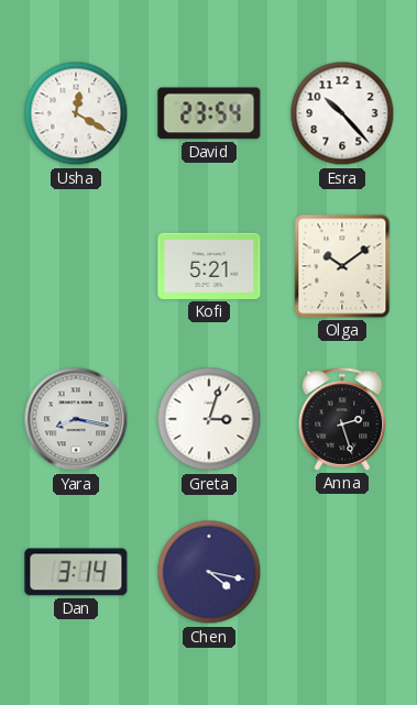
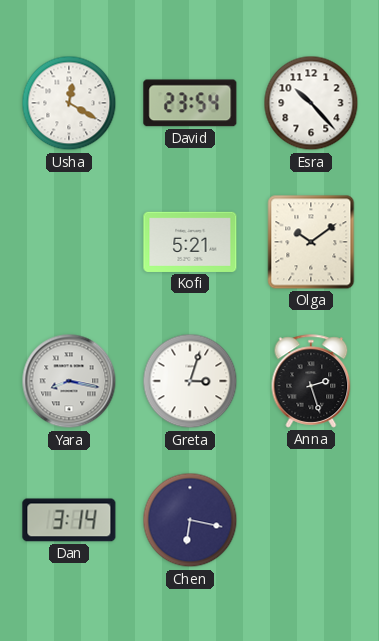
Chen: 4:17 -> 6:17
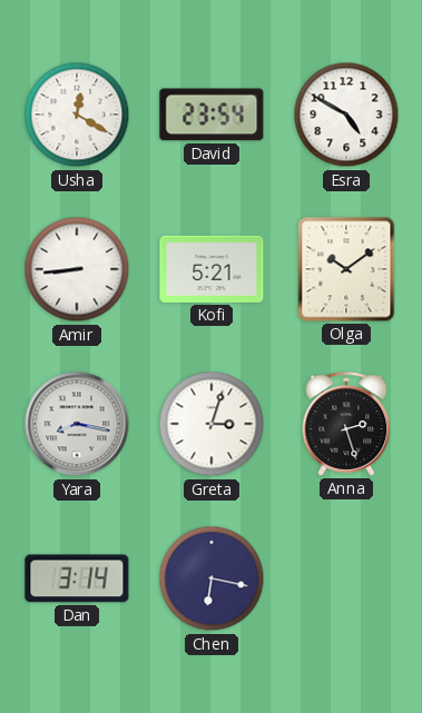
Esra: 10:23 -> 4:50
Amir: none -> 8:44
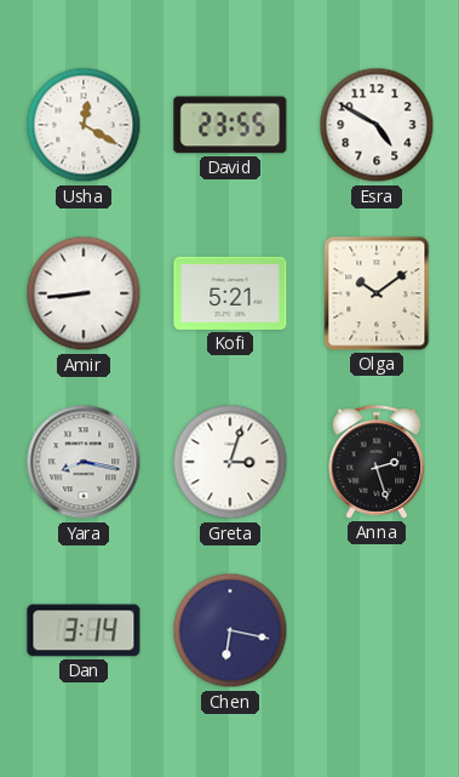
David: 23:54 -> 23:55
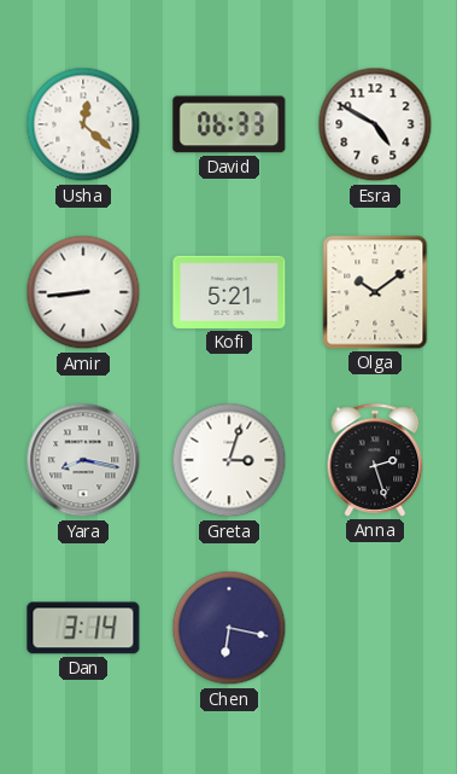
Usha: 12:20 -> 12:22
David: 23:55 -> 06:33
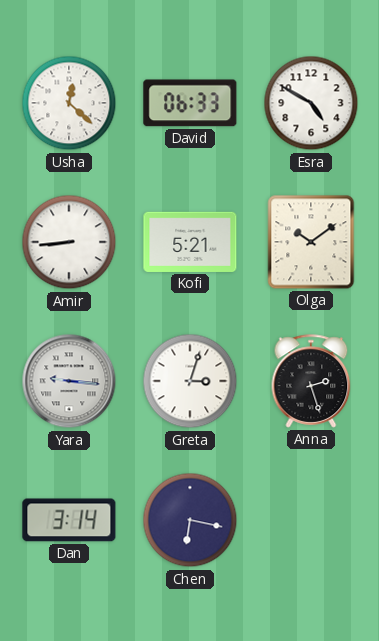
Yara: 8:17 -> 9:16
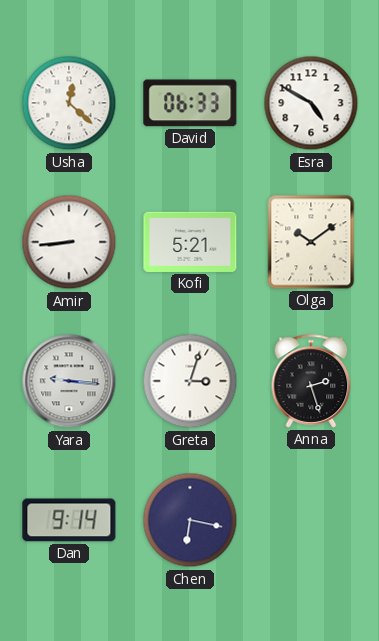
Dan: 3:14 -> 9:14
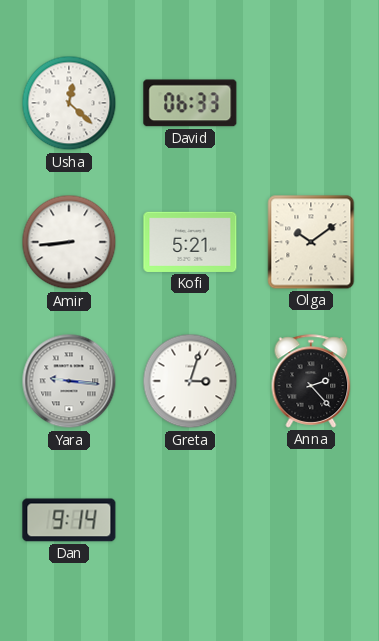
Esra: 4:50 -> none
Anna: 2:27 -> 2:23
Chen: 6:17 -> none
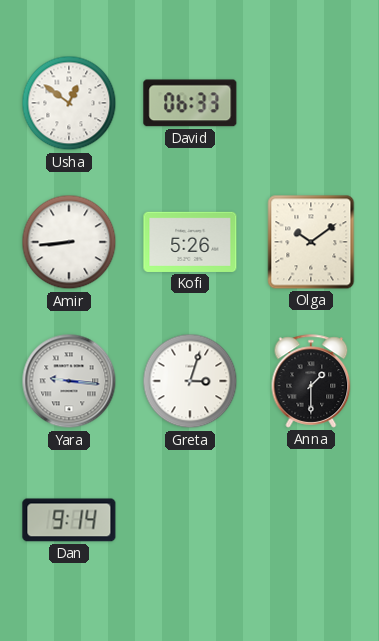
Usha: 12:22 -> 12:51
Kofi: 5:21 -> 5:26
Anna: 2:23 -> 1:30
